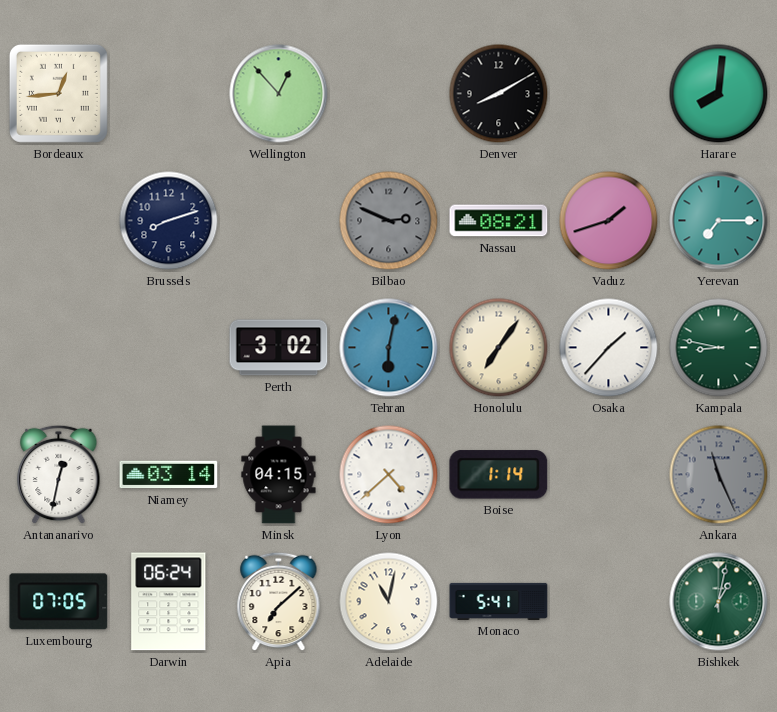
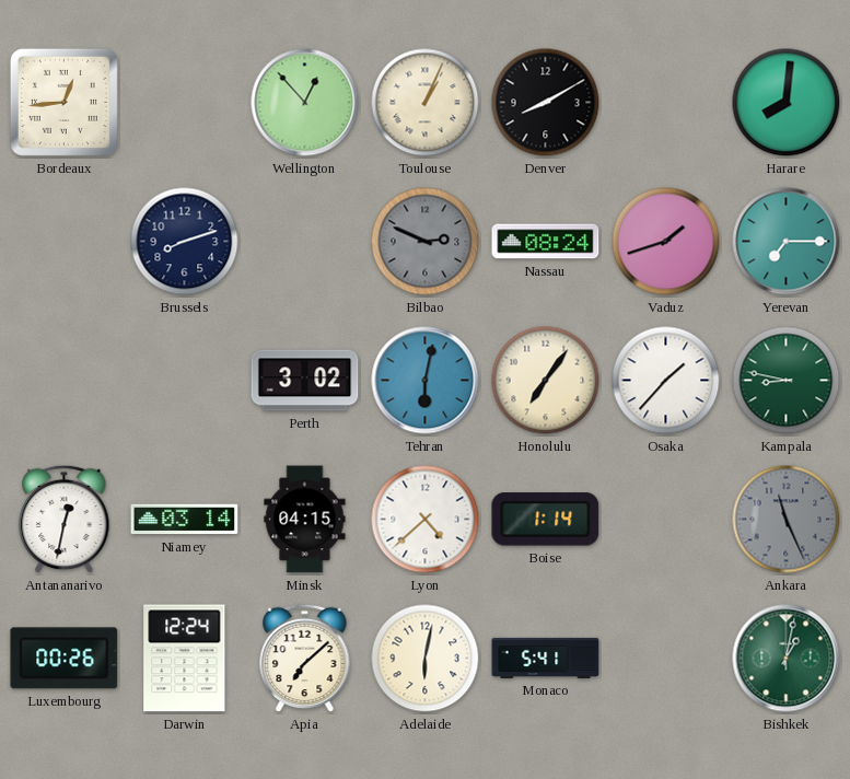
Toulouse: none -> 1:04
Nassau: 08:21 -> 08:24
Luxembourg: 07:05 -> 00:26
Darwin: 06:24 -> 12:24
Adelaide: 11:02 -> 6:02
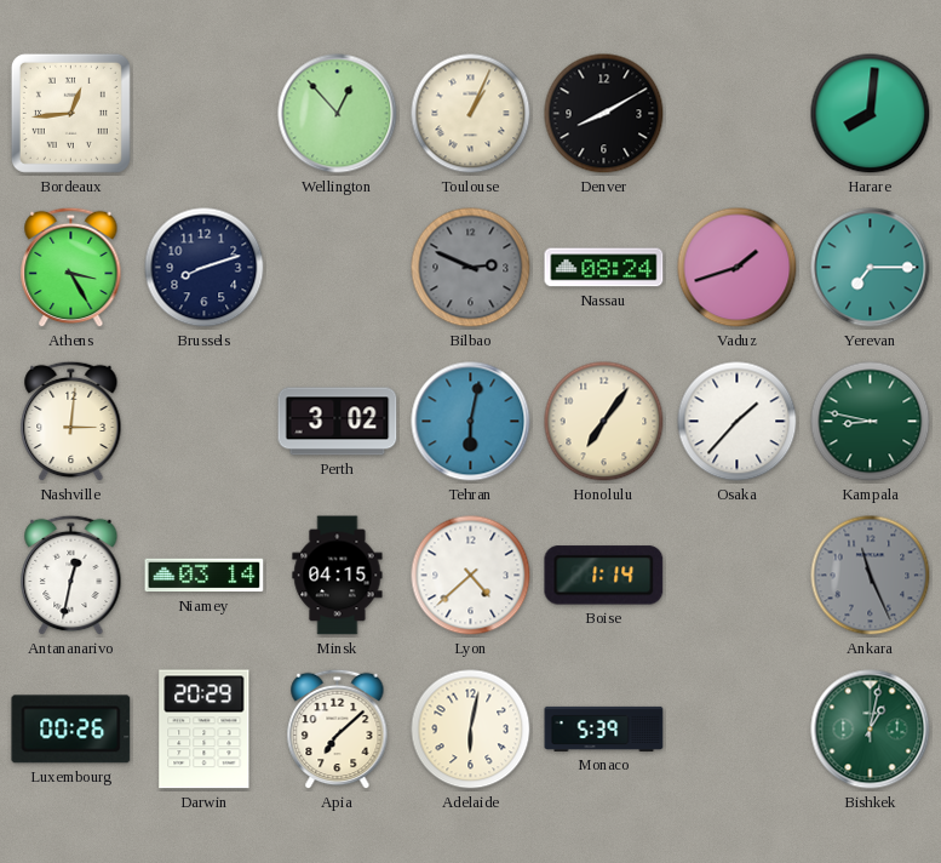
Athens: none -> 3:25
Nashville: none -> 3:01
Darwin: 12:24 -> 20:29
Monaco: 5:41 -> 5:39
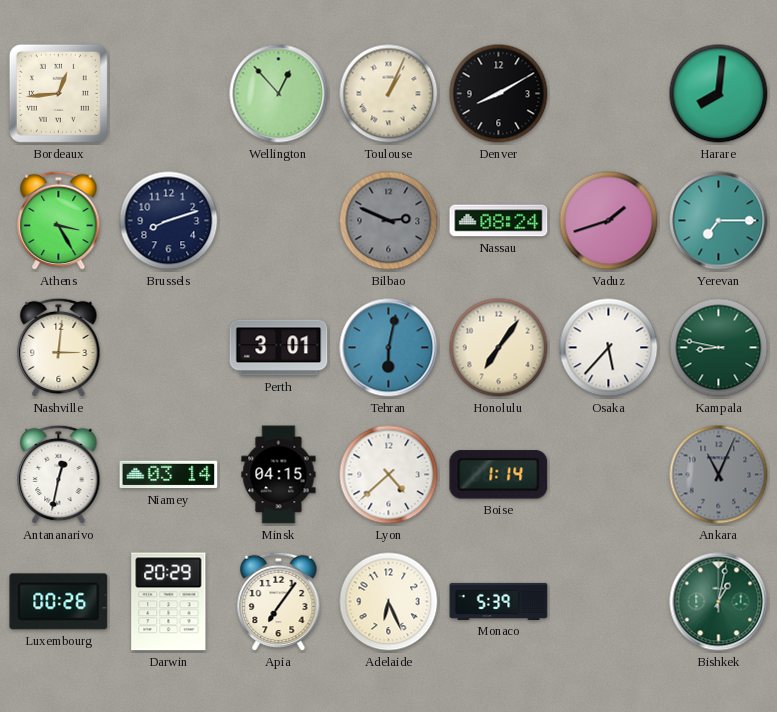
Perth: 3:02 -> 3:01
Osaka: 1:37 -> 5:37
Ankara: 11:26 -> 11:04
Apia: 7:08 -> 7:06
Adelaide: 6:02 -> 6:26
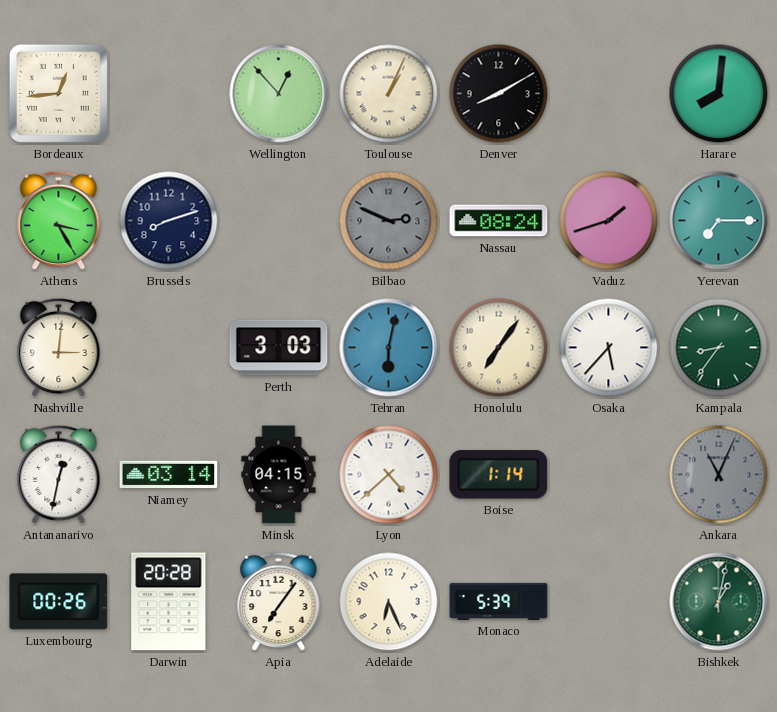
Perth: 3:01 -> 3:03
Kampala: 8:47 -> 8:36
Darwin: 20:29 -> 20:28
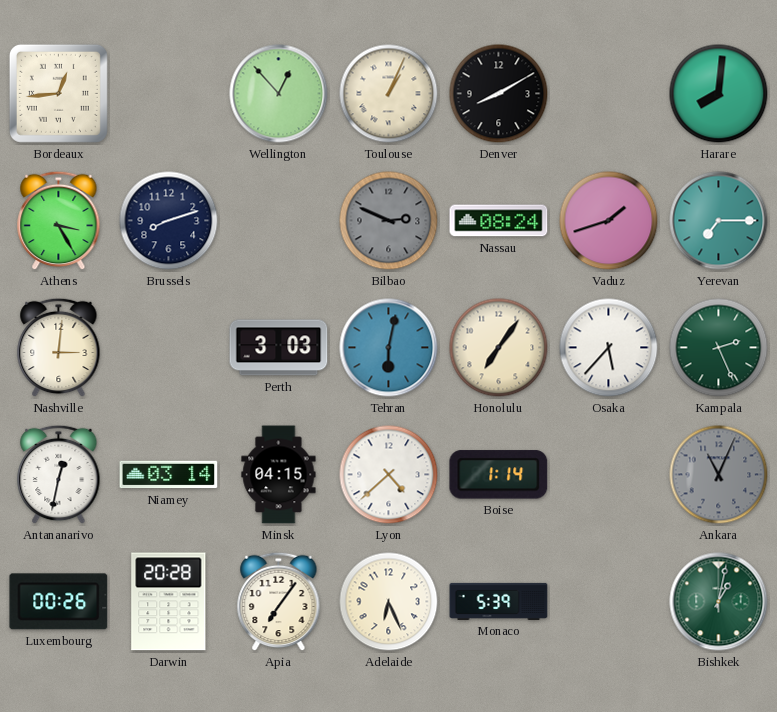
Kampala: 8:36 -> 2:26
